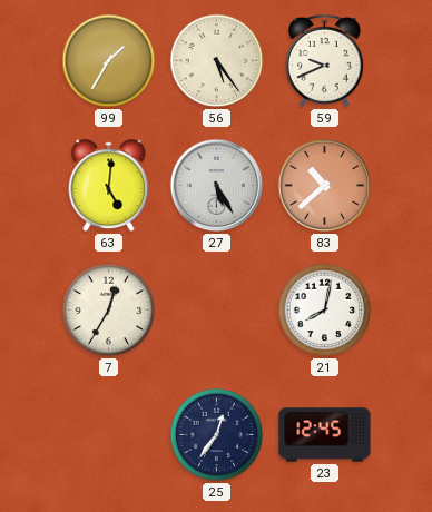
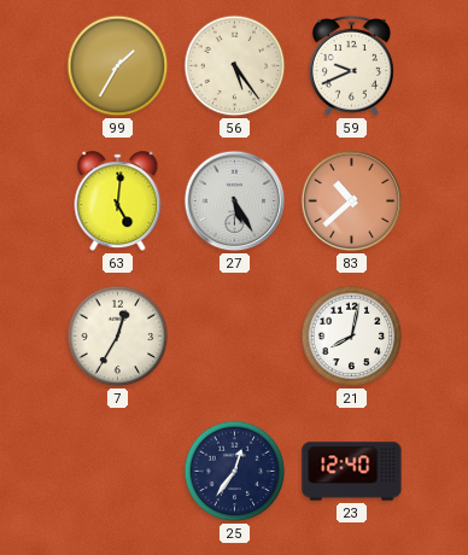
23: 12:45 -> 12:40
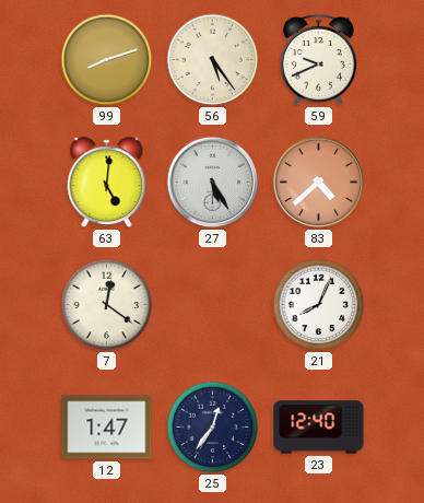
99: 1:35 -> 8:12
83: 10:38 -> 4:38
7: 12:35 -> 12:21
21: 8:02 -> 8:04
12: none -> 1:47
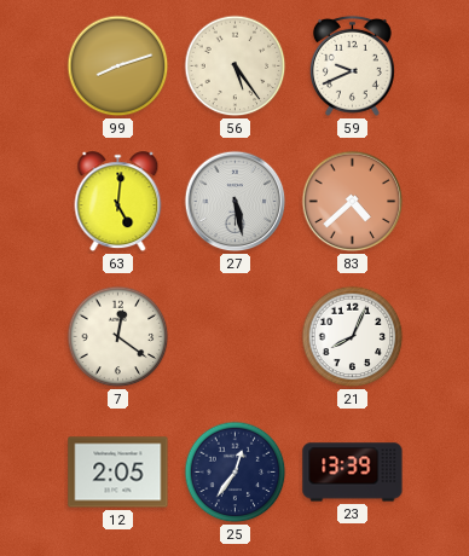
27: 5:25 -> 5:28
12: 1:47 -> 2:05
23: 12:40 -> 13:39
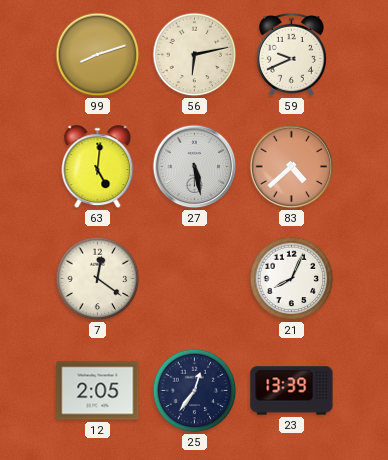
56: 5:24 -> 6:13
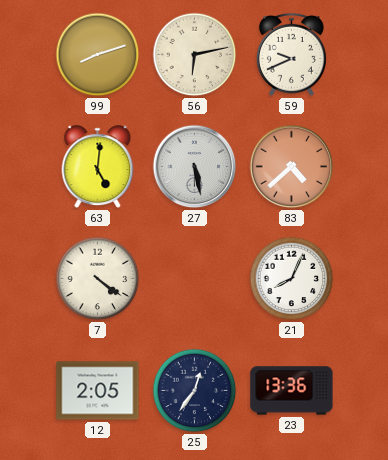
7: 12:21 -> 4:21
23: 13:39 -> 13:36
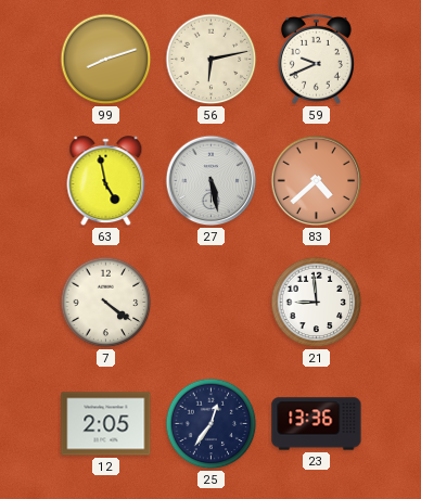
63: 5:01 -> 4:58
21: 8:04 -> 8:59
